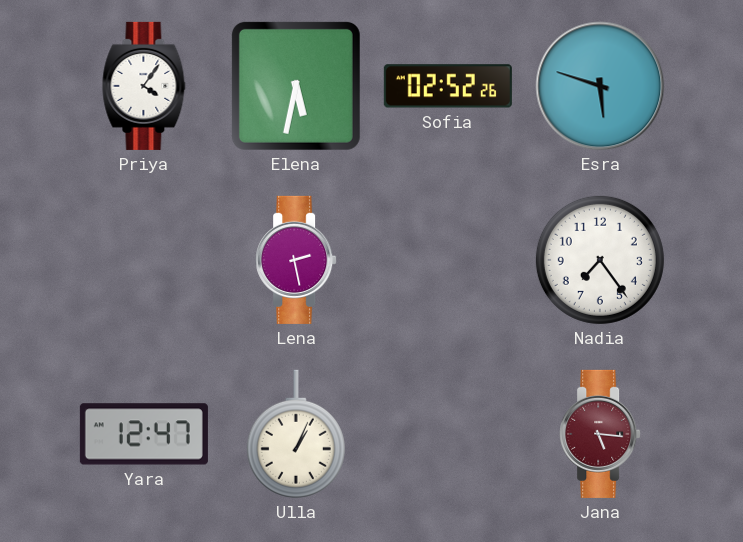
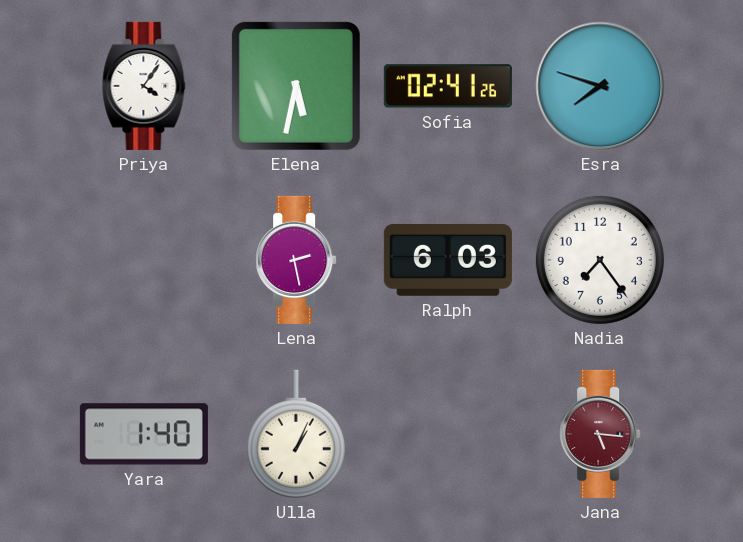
Sofia: 02:52 -> 02:41
Esra: 5:48 -> 7:48
Ralph: none -> 6:03
Yara: 12:47 -> 1:40
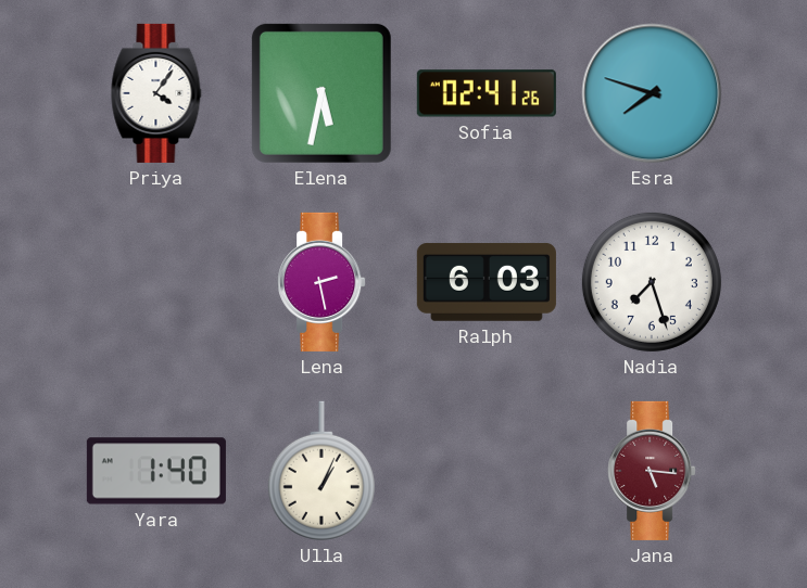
Nadia: 7:24 -> 7:27
